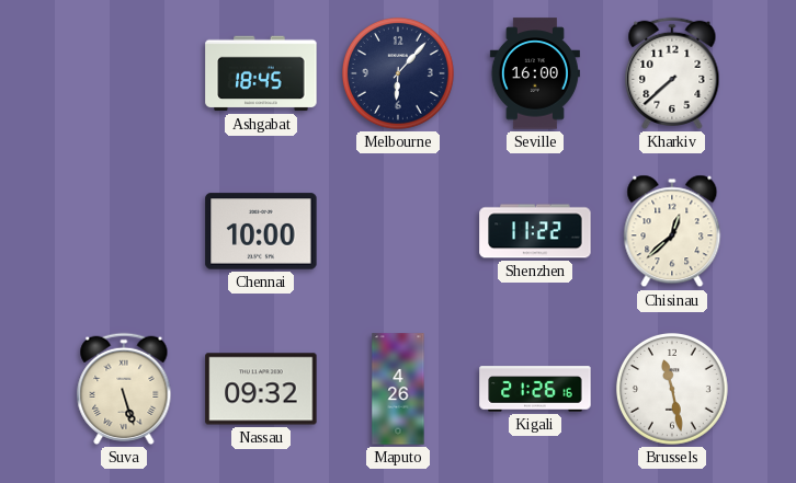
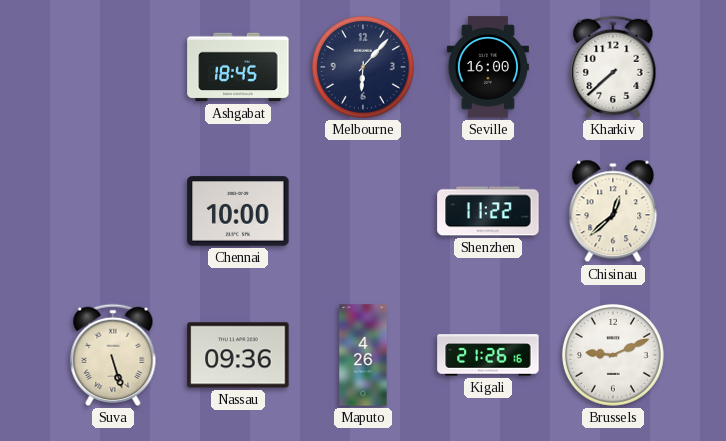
Nassau: 09:32 -> 09:36
Brussels: 11:28 -> 9:11
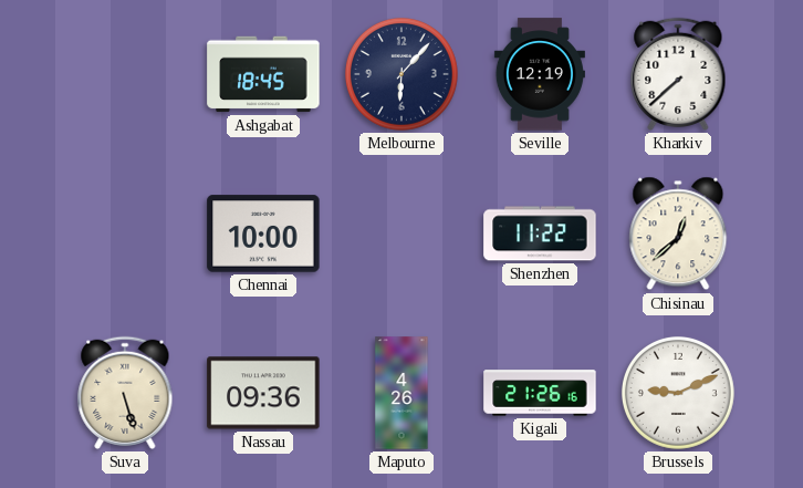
Seville: 16:00 -> 12:19
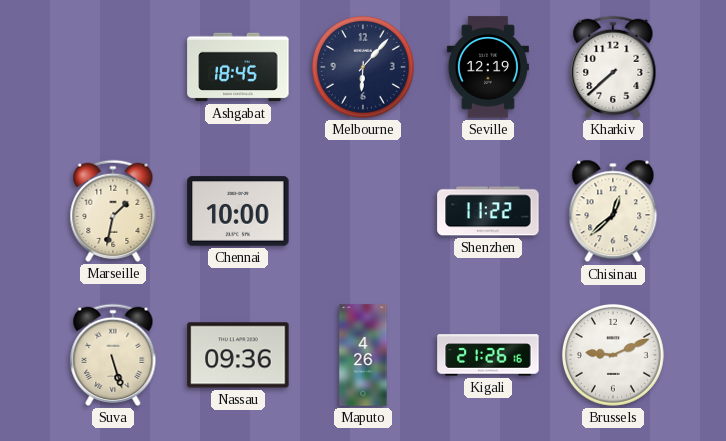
Marseille: none -> 1:32
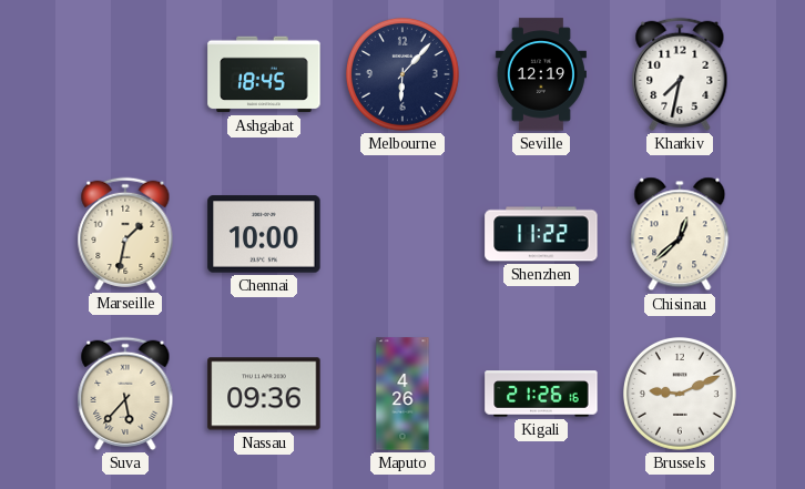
Kharkiv: 7:38 -> 7:32
Suva: 5:27 -> 5:37
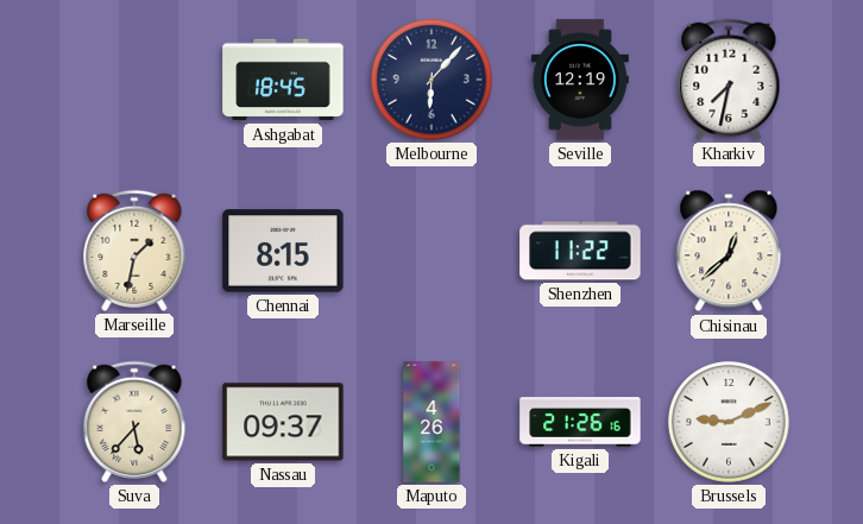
Chennai: 10:00 -> 8:15
Nassau: 09:36 -> 09:37
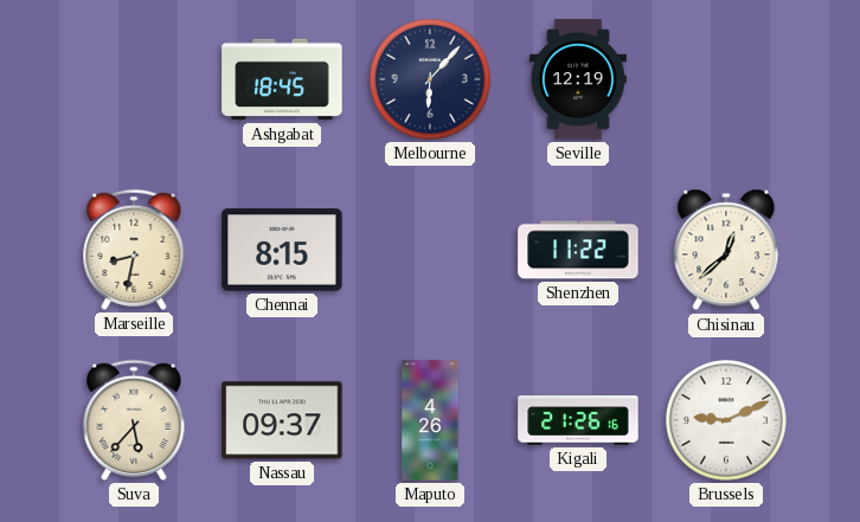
Kharkiv: 7:32 -> none
Marseille: 1:32 -> 8:32
